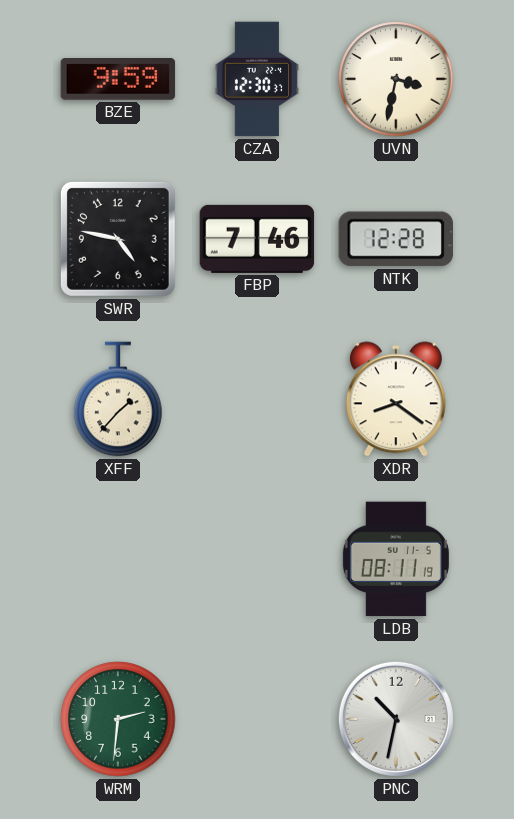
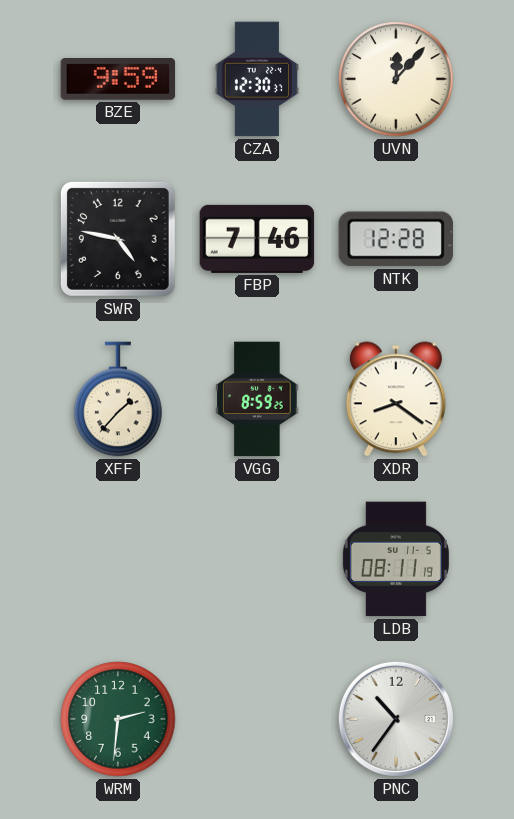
UVN: 3:32 -> 12:07
VGG: none -> 8:59
PNC: 10:32 -> 10:36
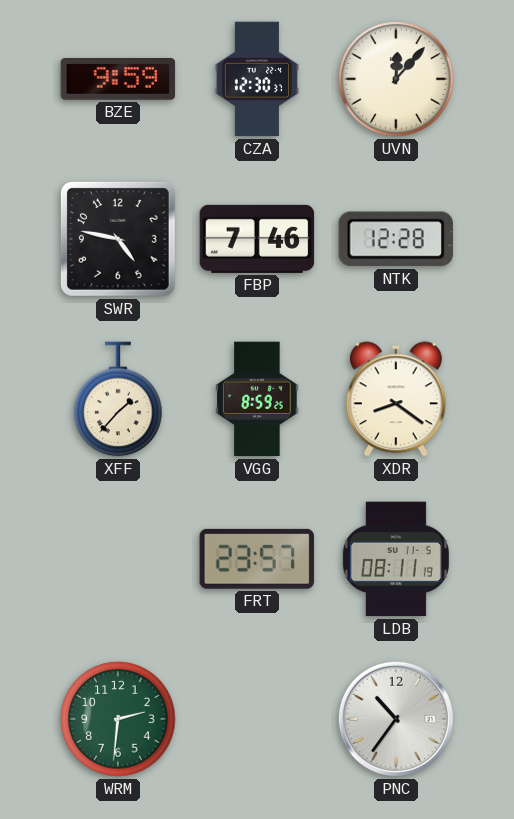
FRT: none -> 23:57
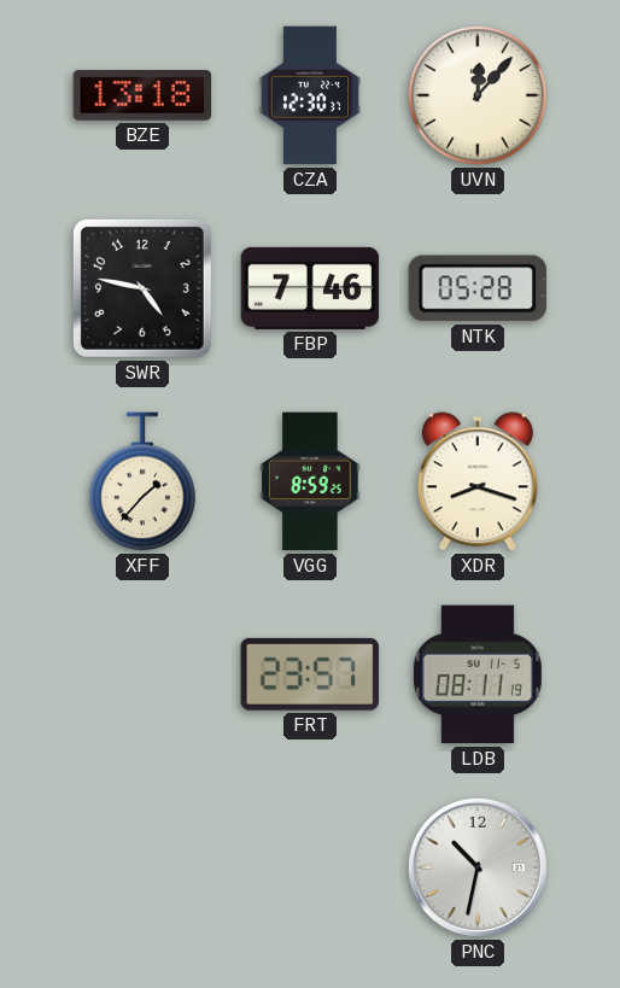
BZE: 9:59 -> 13:18
NTK: 12:28 -> 05:28
XDR: 8:21 -> 8:18
WRM: 2:31 -> none
PNC: 10:36 -> 10:32
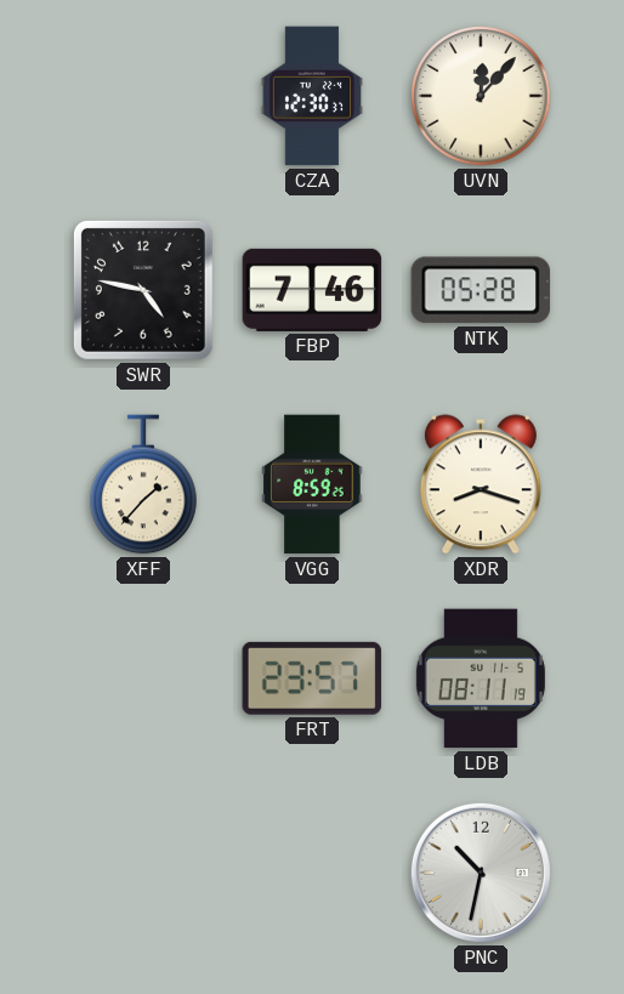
BZE: 13:18 -> none
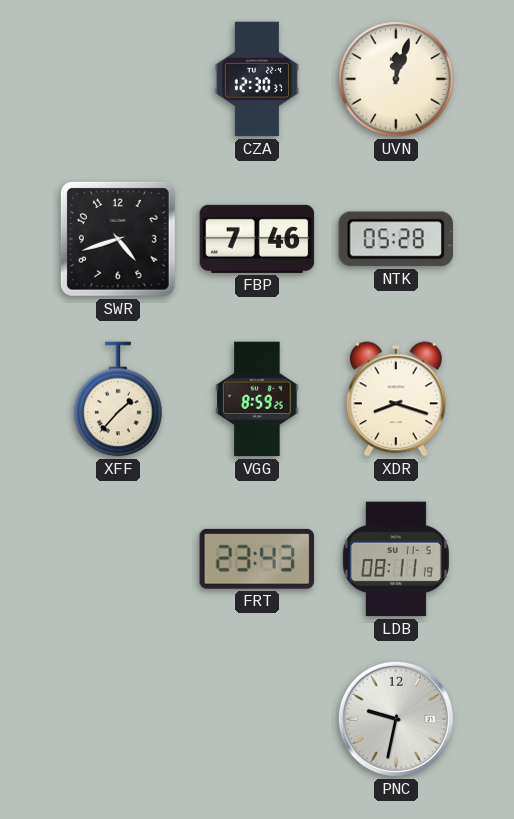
UVN: 12:07 -> 12:03
SWR: 4:47 -> 4:42
FRT: 23:57 -> 23:43
PNC: 10:32 -> 9:32
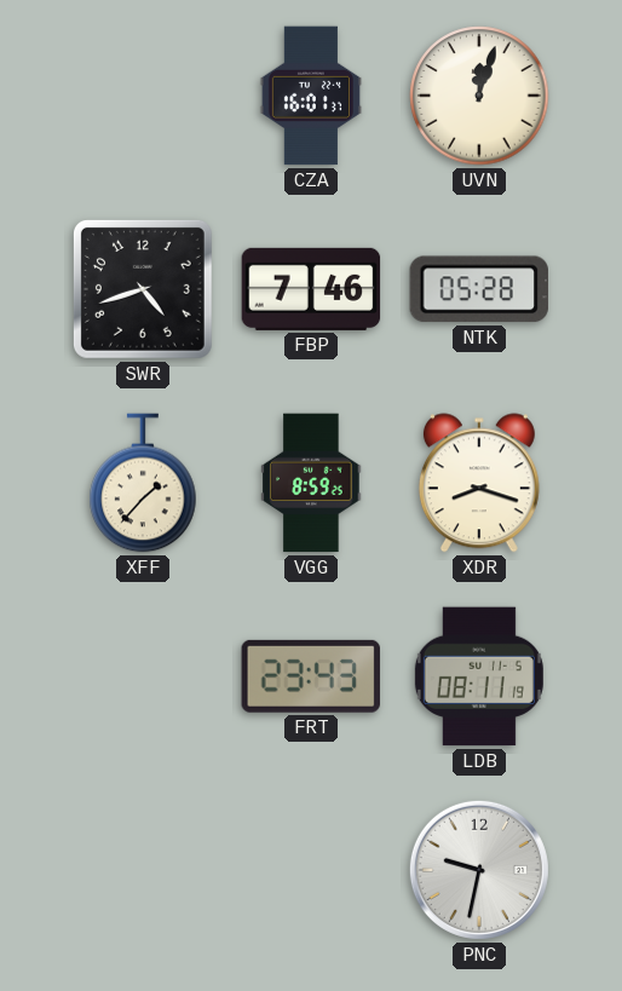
CZA: 12:30 -> 16:01
